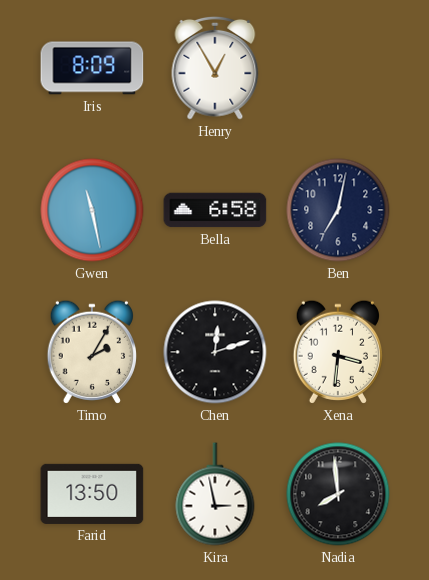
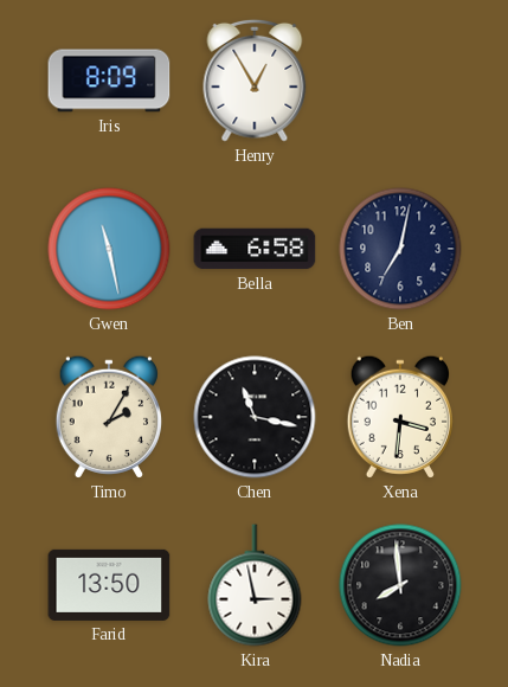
Chen: 12:12 -> 11:17
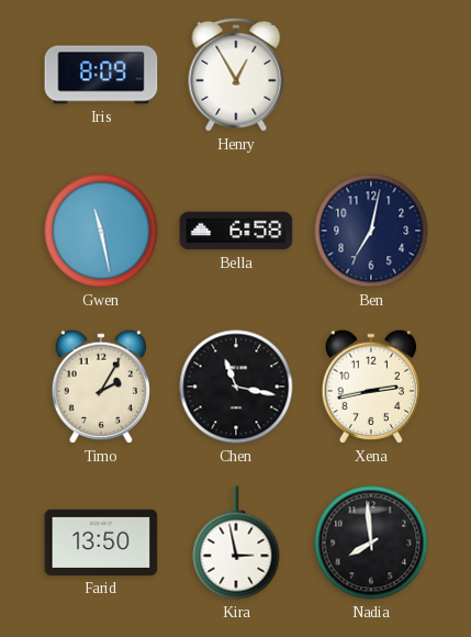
Xena: 3:31 -> 2:43
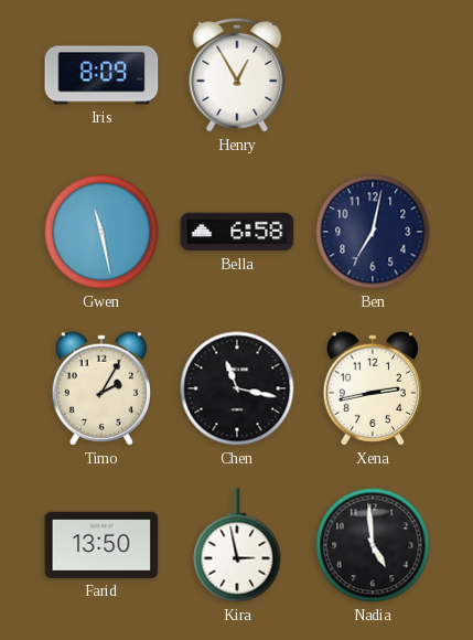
Nadia: 7:59 -> 4:59
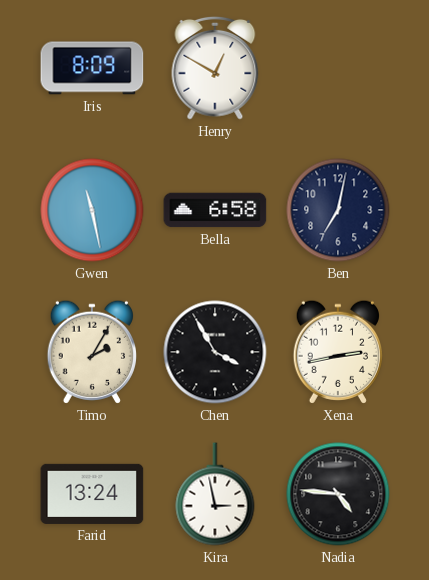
Henry: 12:55 -> 12:50
Chen: 11:17 -> 3:55
Farid: 13:50 -> 13:24
Nadia: 4:59 -> 4:46
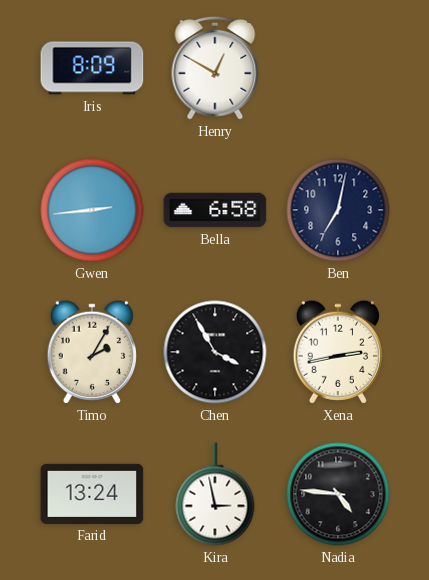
Gwen: 11:28 -> 2:44
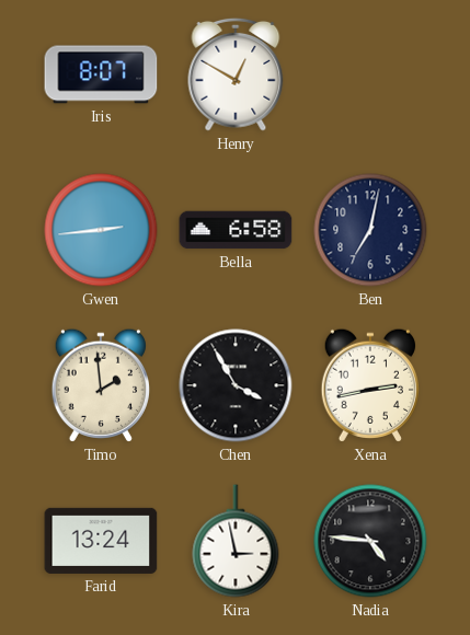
Iris: 8:09 -> 8:07
Timo: 2:05 -> 1:59
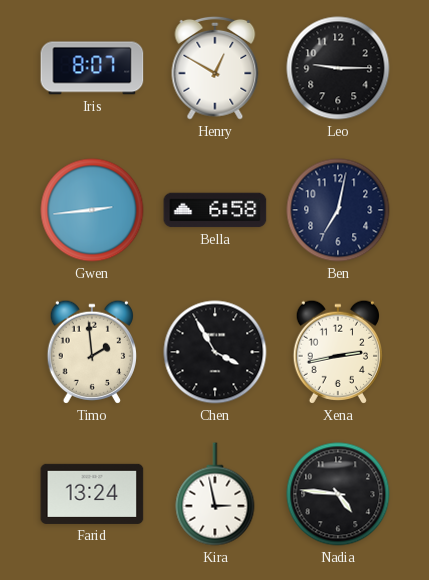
Leo: none -> 9:15
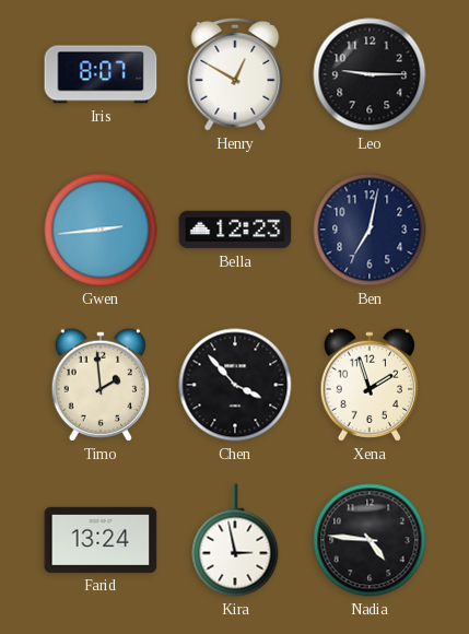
Bella: 6:58 -> 12:23
Chen: 3:55 -> 3:53
Xena: 2:43 -> 1:57
